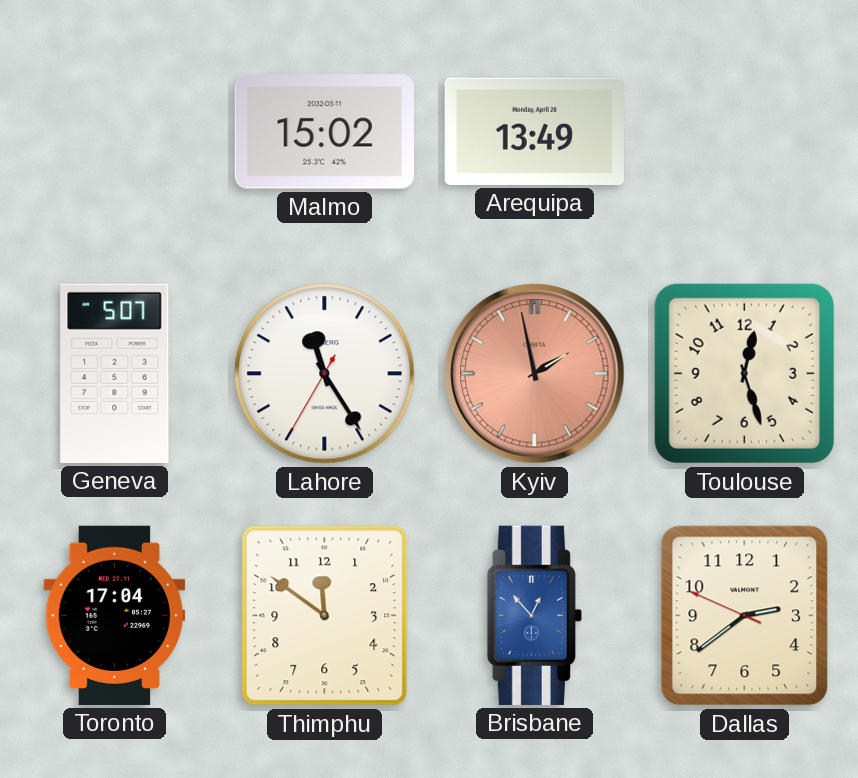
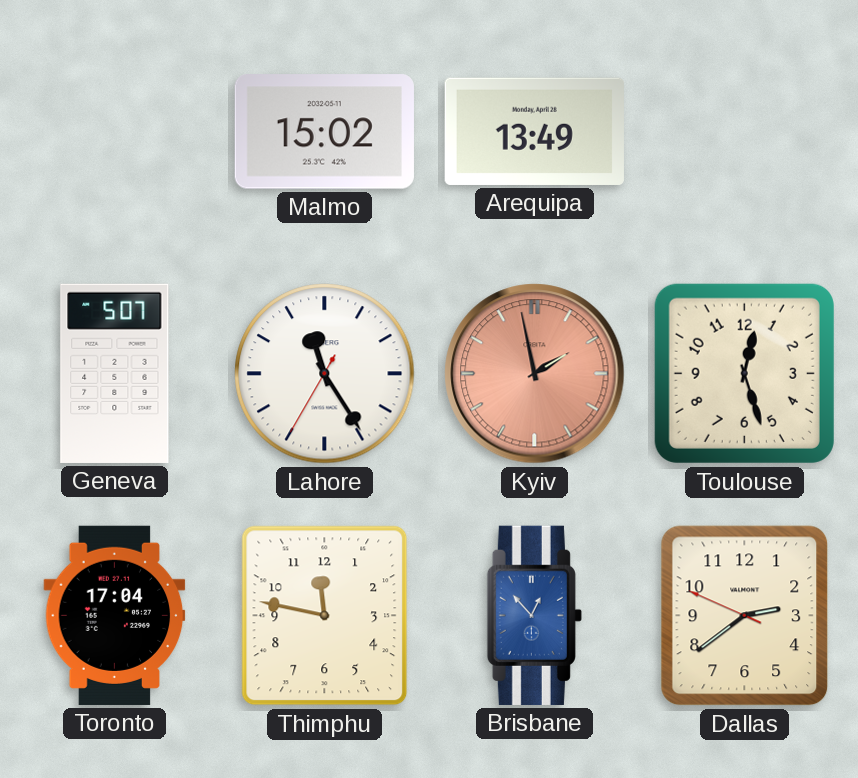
Thimphu: 11:51 -> 11:47
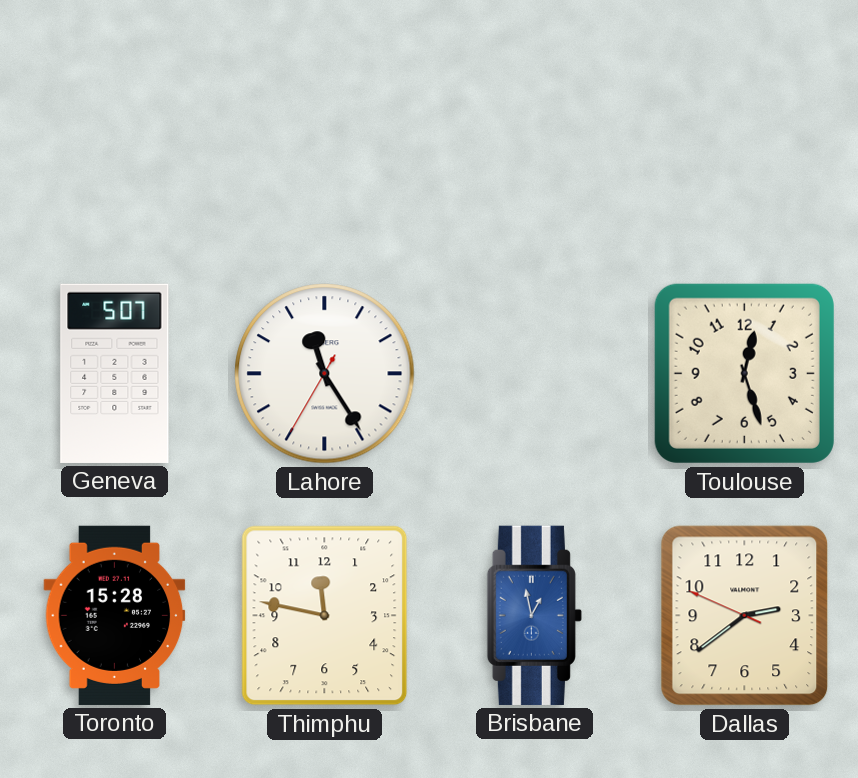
Malmo: 15:02 -> none
Arequipa: 13:49 -> none
Kyiv: 1:58 -> none
Toronto: 17:04 -> 15:28
Brisbane: 12:53 -> 12:58
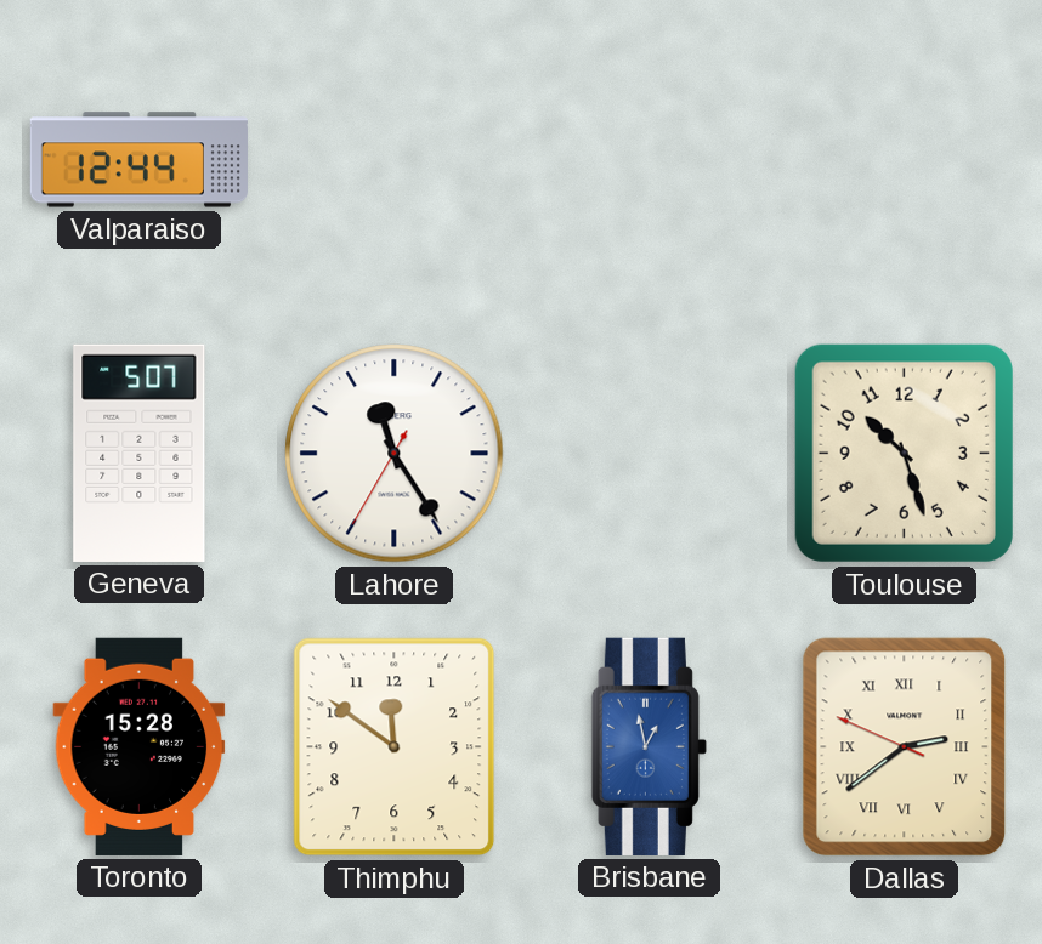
Valparaiso: none -> 12:44
Toulouse: 12:27 -> 10:27
Thimphu: 11:47 -> 11:51
Dallas numerals: Arabic -> Roman
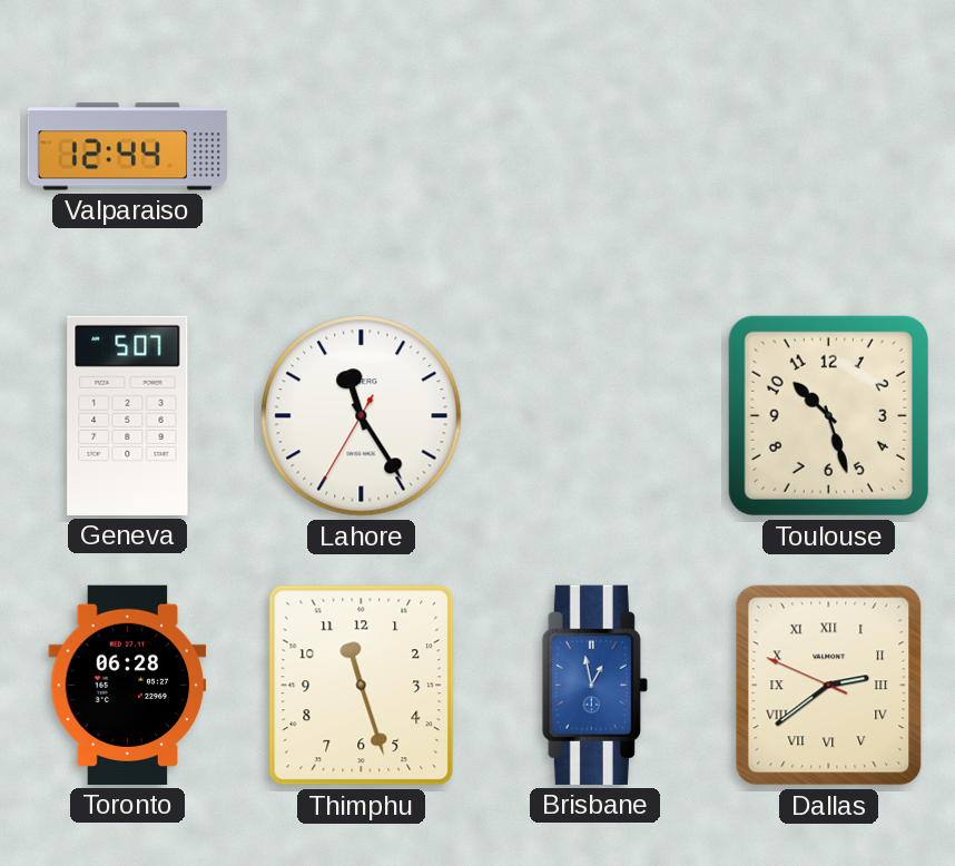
Toronto: 15:28 -> 06:28
Thimphu: 11:51 -> 11:27
